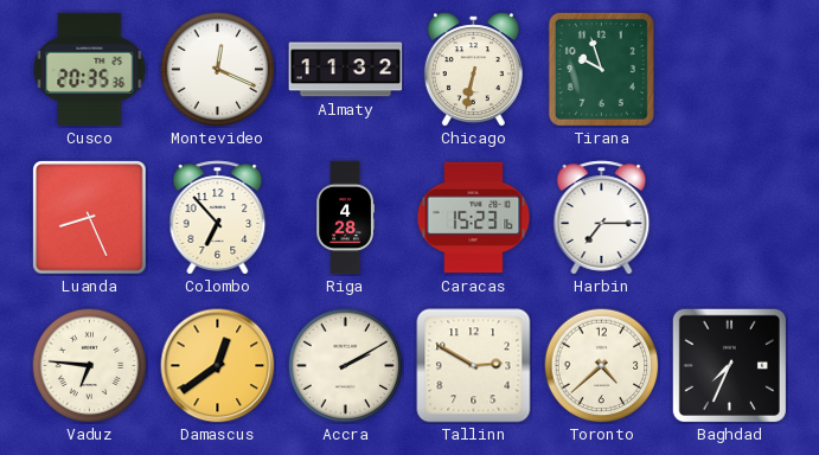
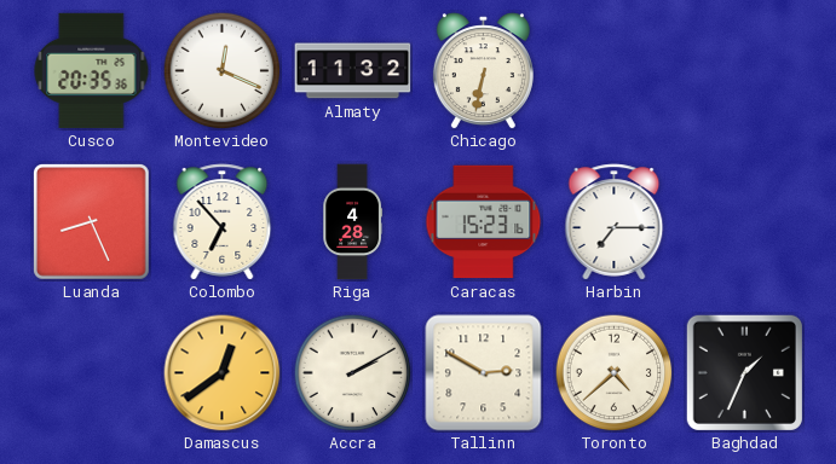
Tirana: 9:57 -> none
Vaduz: 6:46 -> none
Baghdad: 7:34 -> 1:34
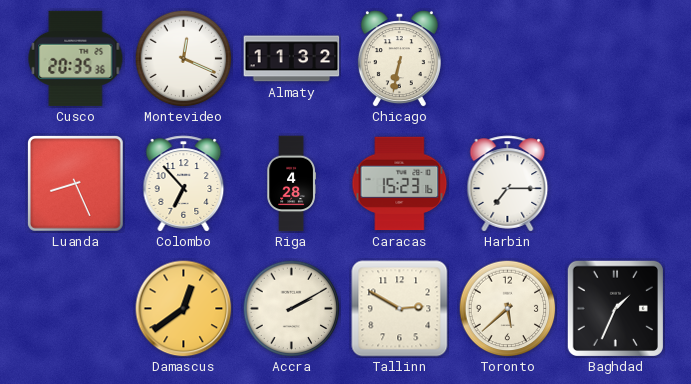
Toronto: 4:38 -> 5:38
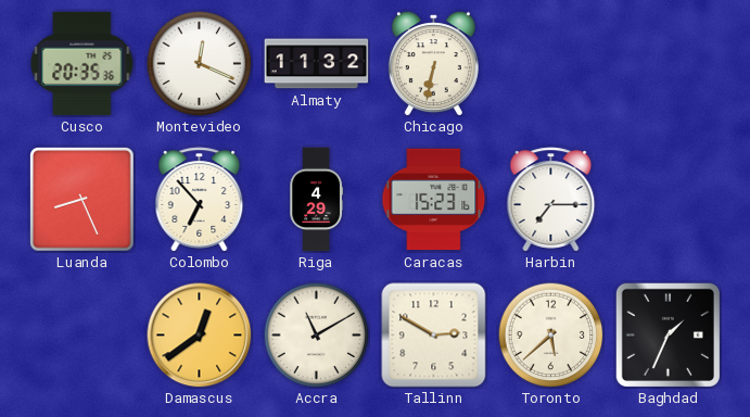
Riga: 4:28 -> 4:29
Accra: 2:10 -> 11:10
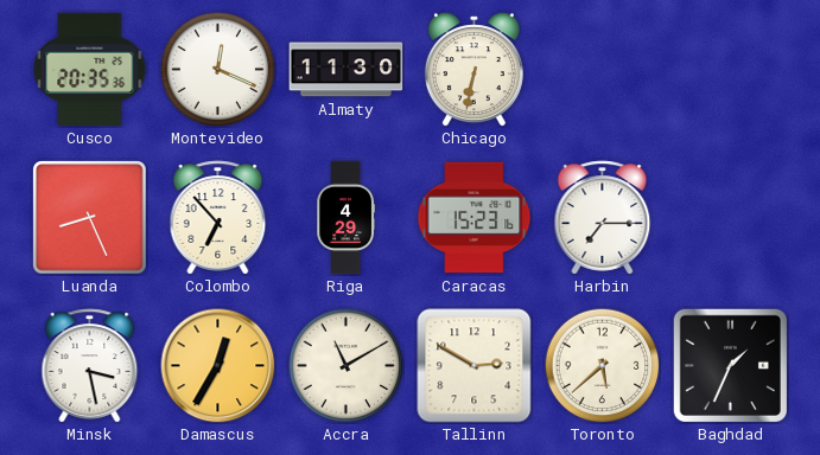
Almaty: 11:32 -> 11:30
Minsk: none -> 3:28
Damascus: 12:39 -> 12:35
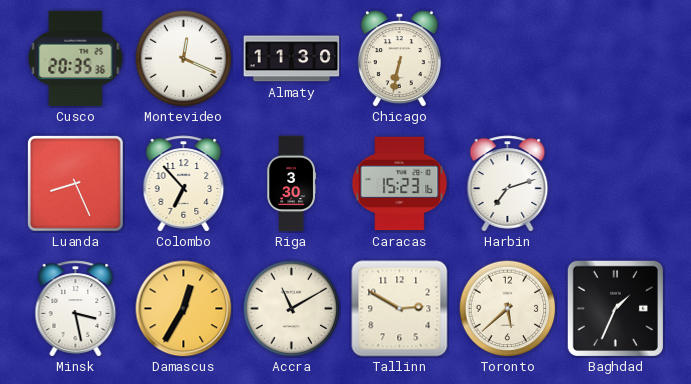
Riga: 4:29 -> 3:30
Harbin: 7:15 -> 7:12
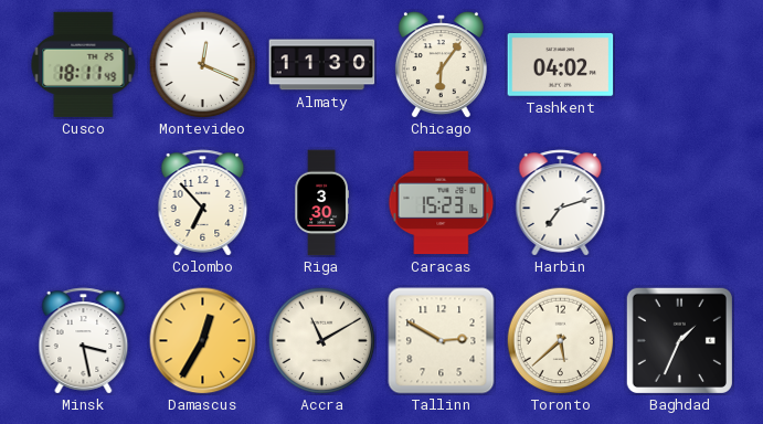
Cusco: 20:35 -> 18:11
Chicago: 6:32 -> 6:06
Tashkent: none -> 04:02
Luanda: 8:26 -> none
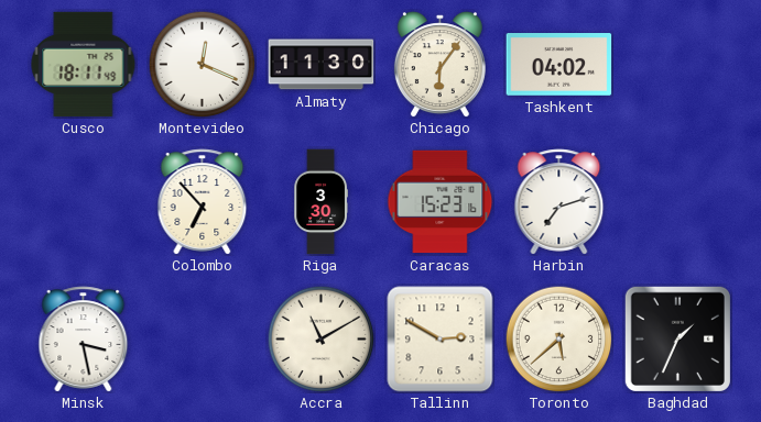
Damascus: 12:35 -> none
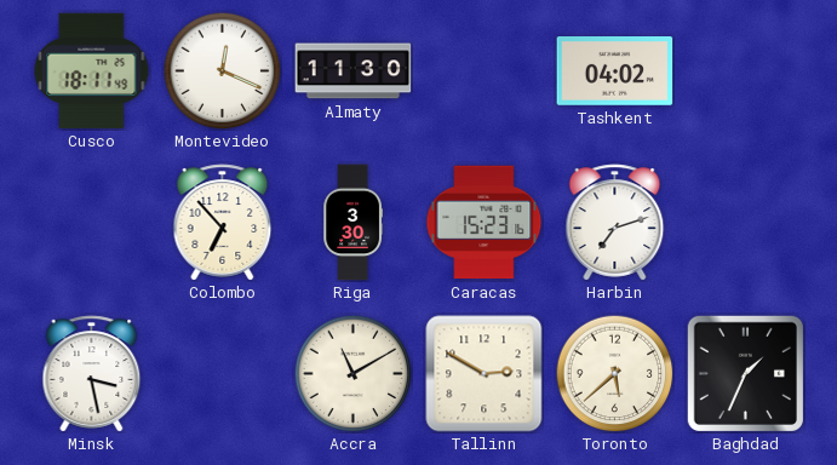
Chicago: 6:06 -> none
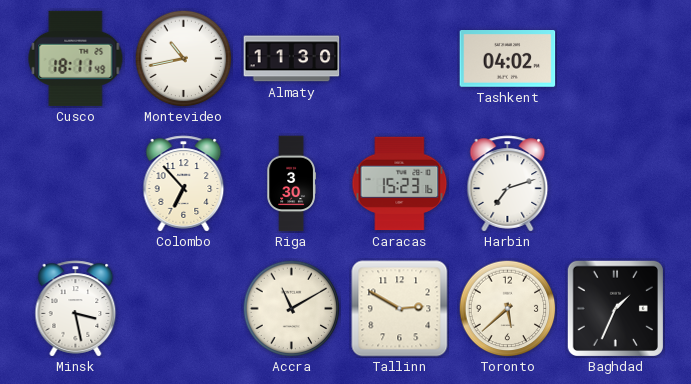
Montevideo: 12:19 -> 10:43
